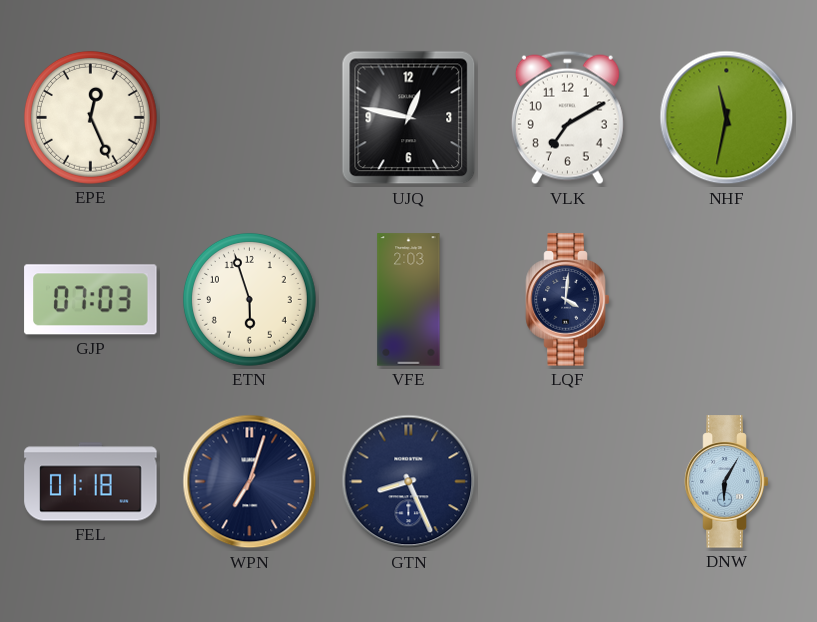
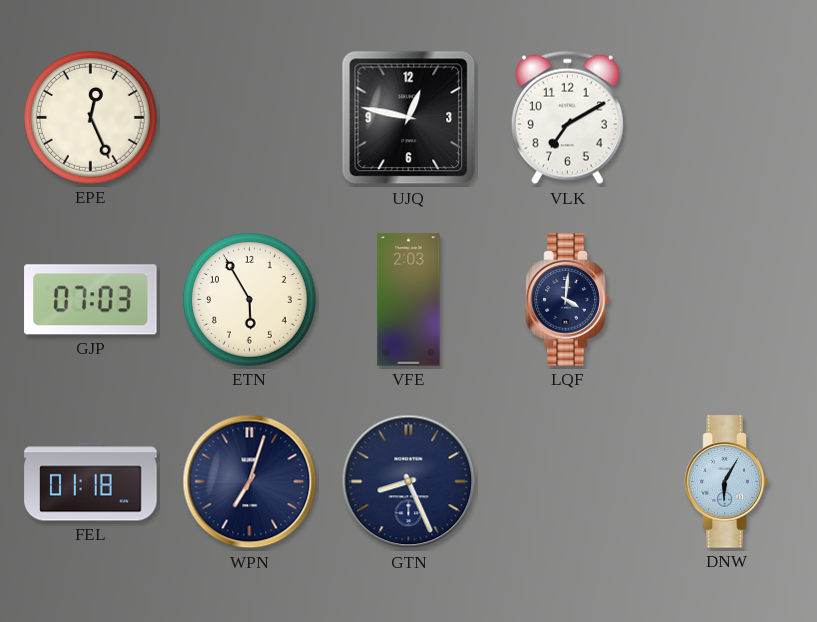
NHF: 11:32 -> none
ETN: 5:57 -> 5:55
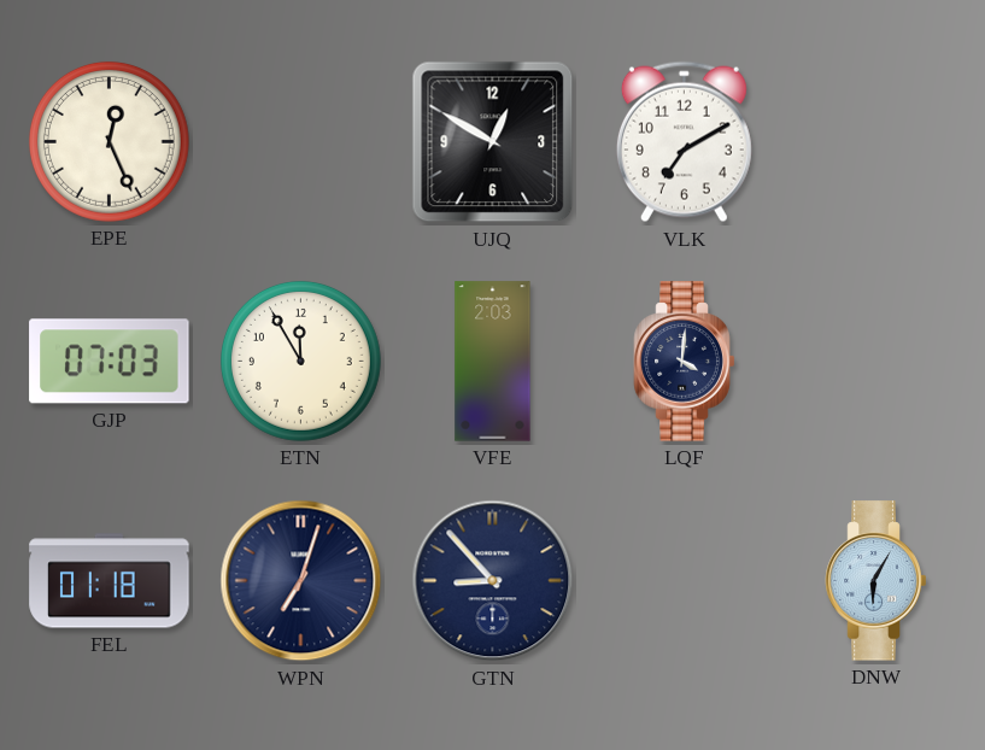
UJQ: 12:47 -> 12:50
ETN: 5:55 -> 11:55
GTN: 8:26 -> 8:53
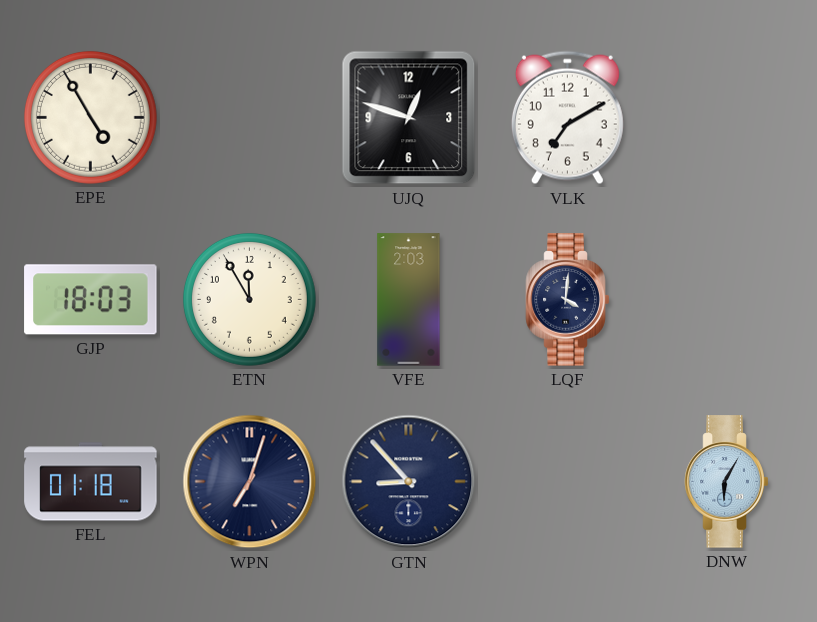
EPE: 12:26 -> 4:55
UJQ: 12:50 -> 12:48
GJP: 07:03 -> 18:03
